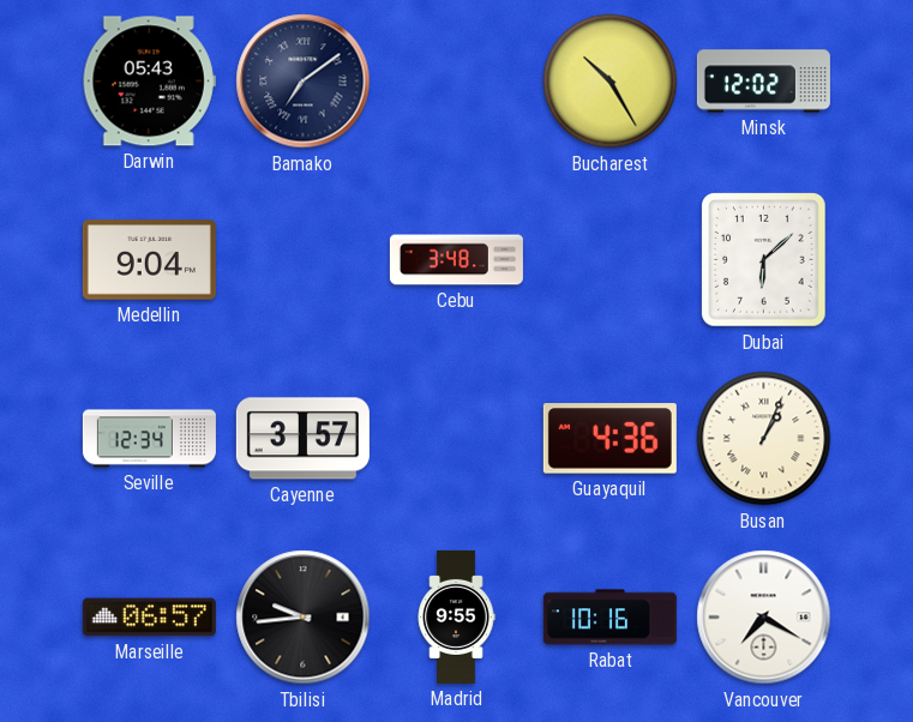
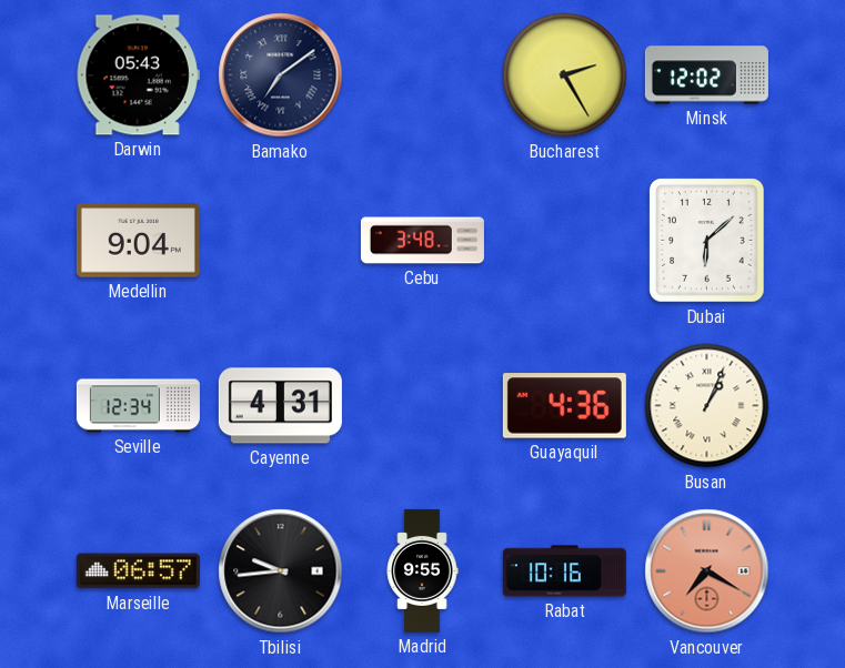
Bucharest: 10:25 -> 2:25
Cayenne: 3:57 -> 4:31
Vancouver dial: white -> salmon
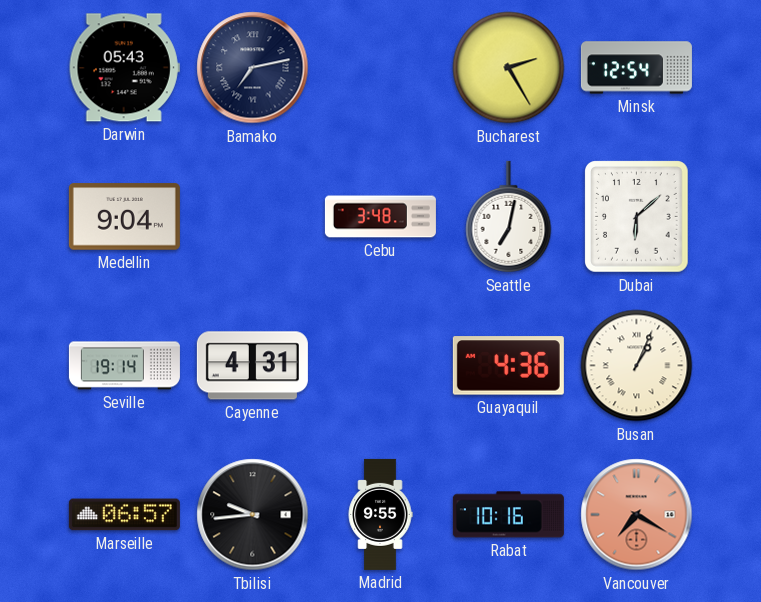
Bamako: 7:09 -> 7:13
Minsk: 12:02 -> 12:54
Seattle: none -> 7:02
Seville: 12:34 -> 19:14
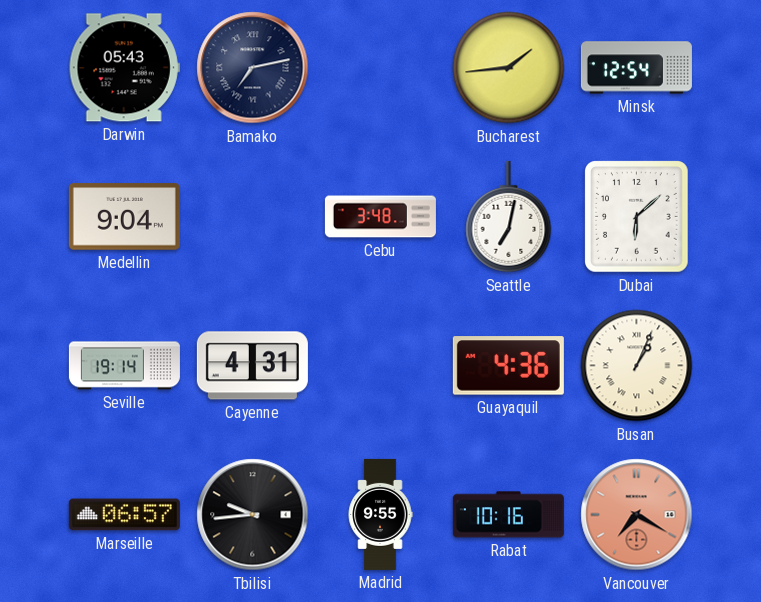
Bucharest: 2:25 -> 1:44
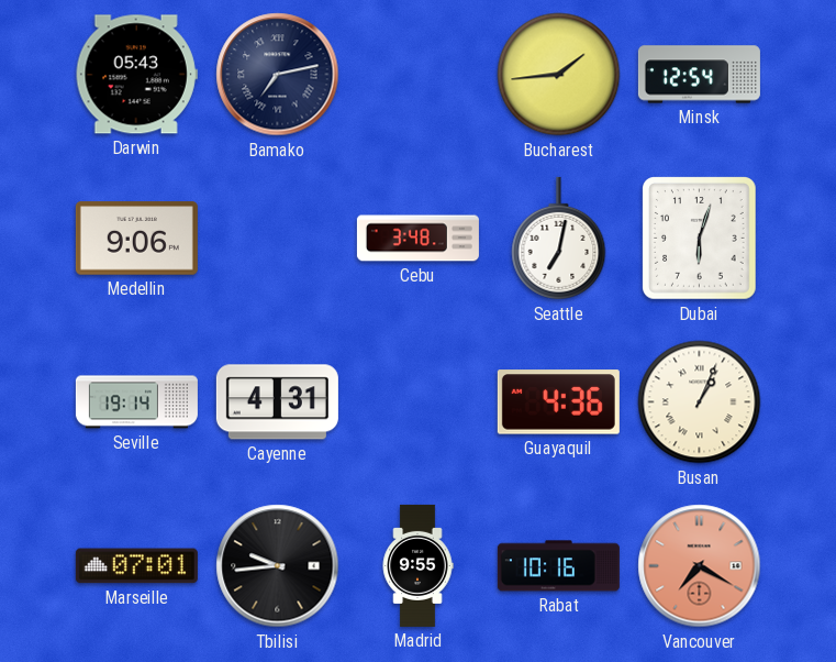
Medellin: 9:04 -> 9:06
Dubai: 6:08 -> 6:03
Marseille: 06:57 -> 07:01
